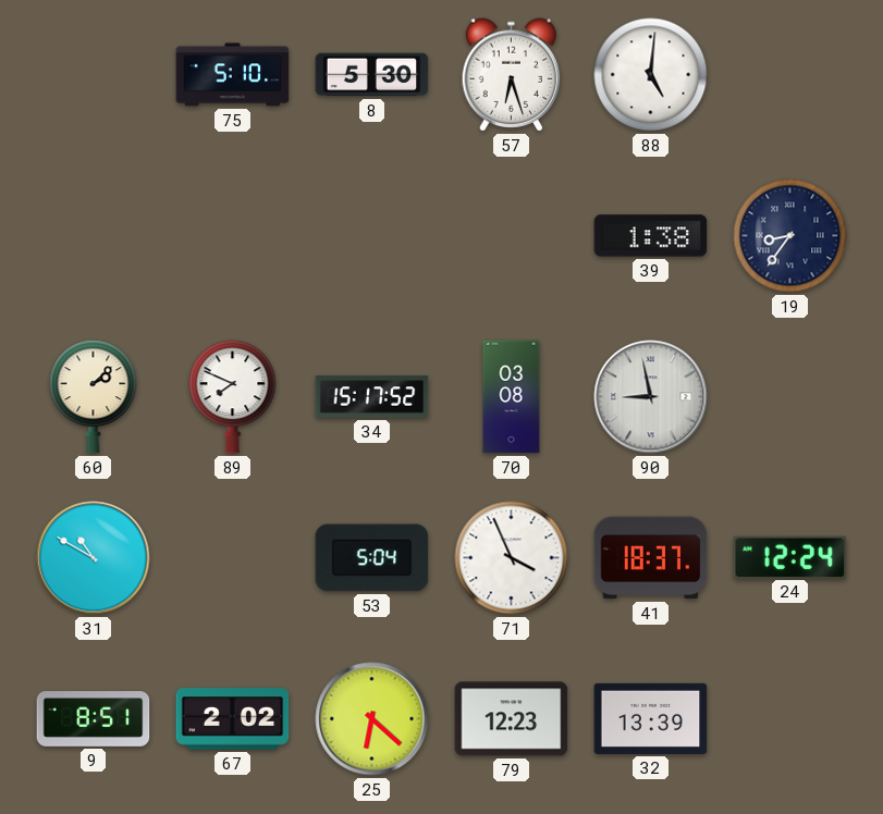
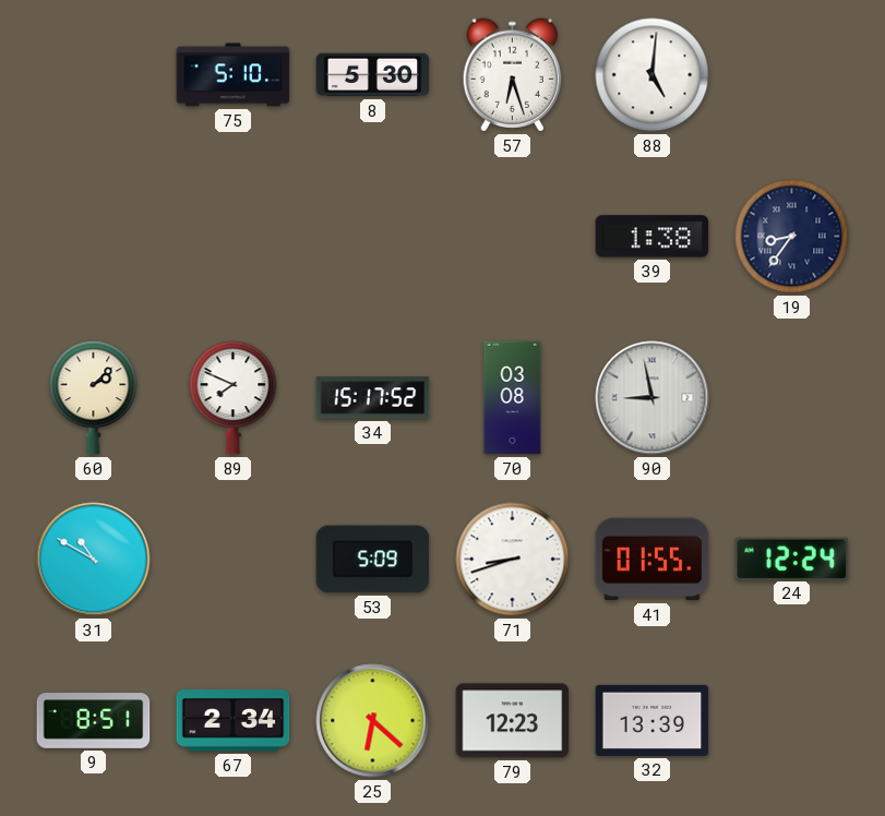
53: 5:04 -> 5:09
71: 3:56 -> 8:42
41: 18:37 -> 01:55
67: 2:02 -> 2:34
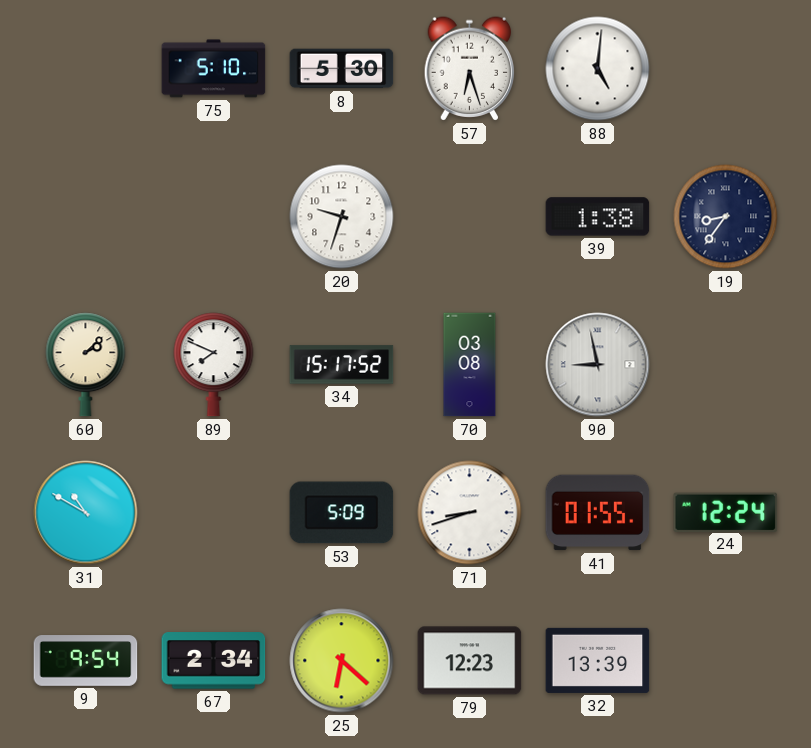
20: none -> 9:33
9: 8:51 -> 9:54
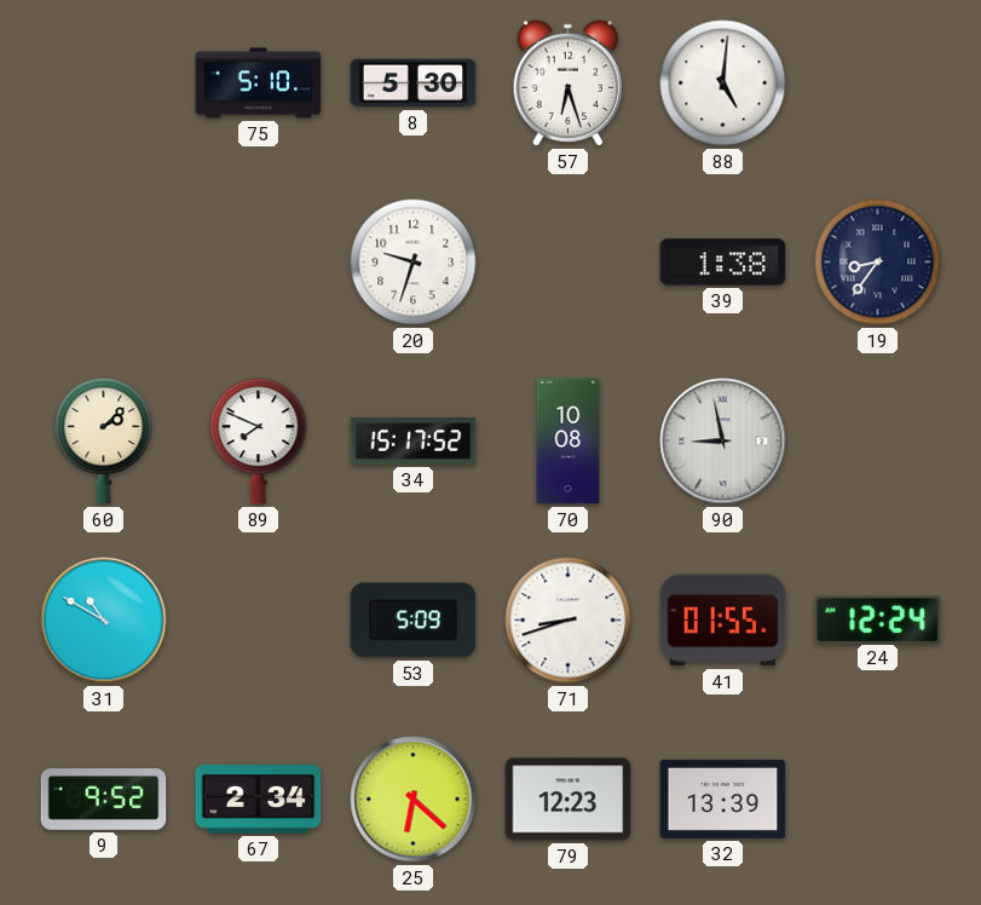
70: 03:08 -> 10:08
9: 9:54 -> 9:52
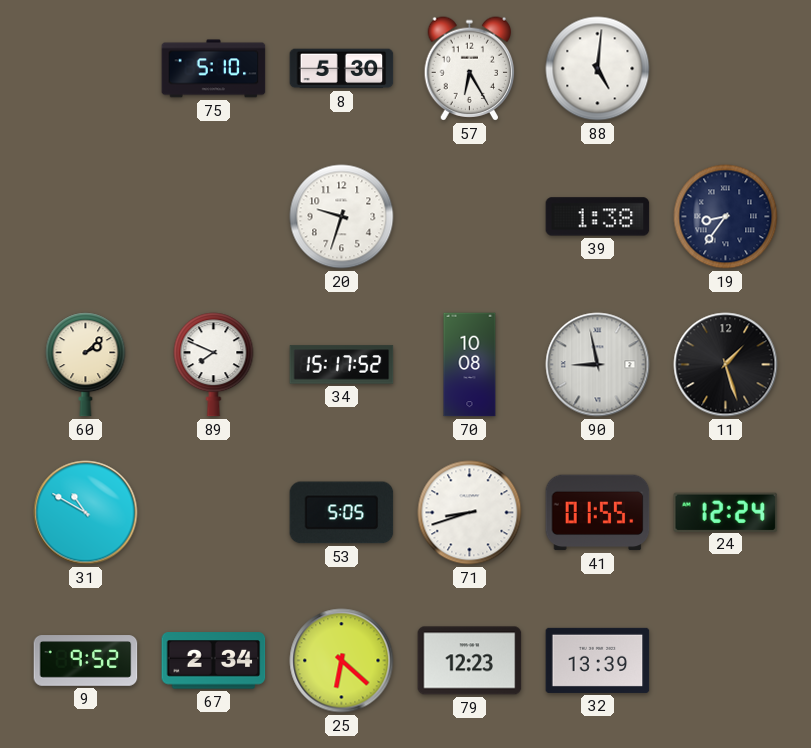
57: 6:27 -> 6:25
11: none -> 1:27
53: 5:09 -> 5:05
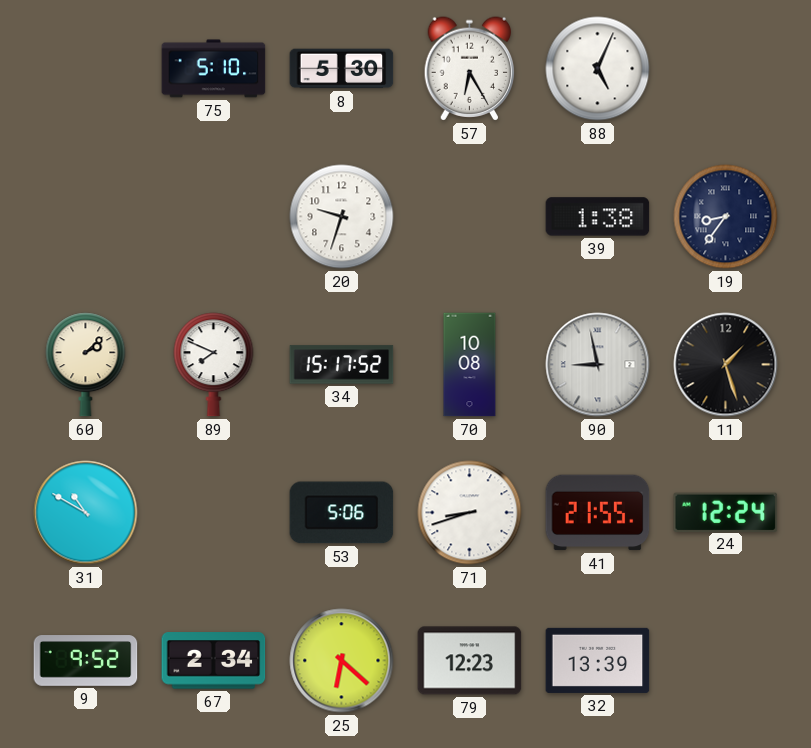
88: 5:01 -> 5:04
53: 5:05 -> 5:06
41: 01:55 -> 21:55
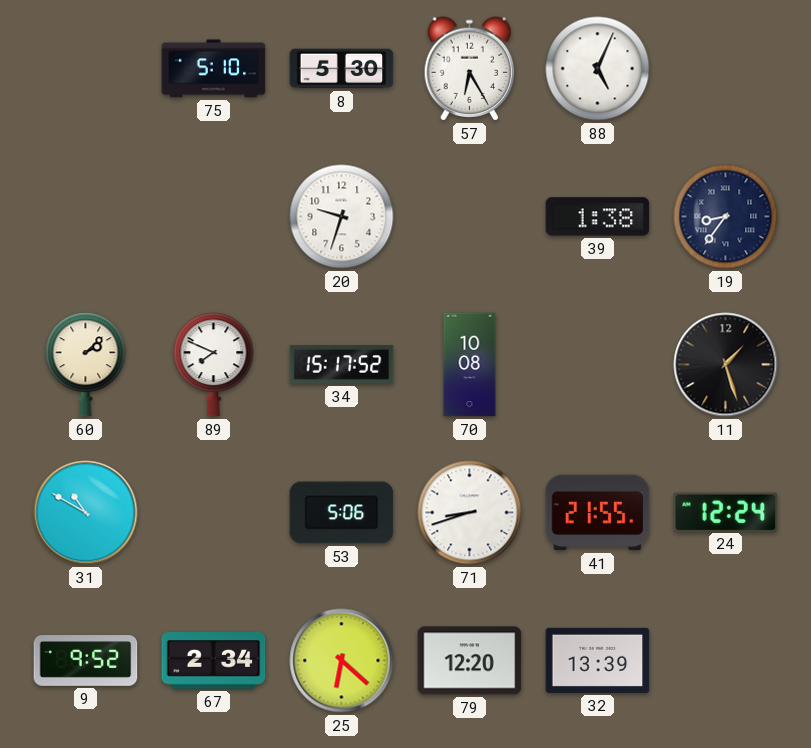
90: 8:58 -> none
79: 12:23 -> 12:20
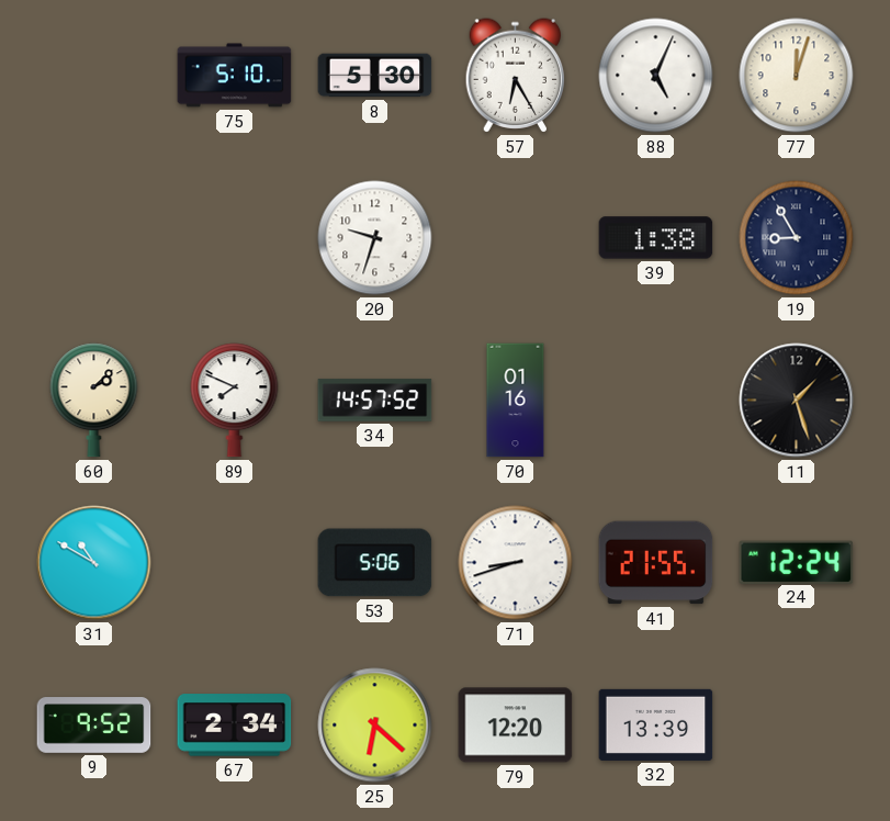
77: none -> 12:03
19: 8:36 -> 8:55
34: 15:17 -> 14:57
70: 10:08 -> 01:16
